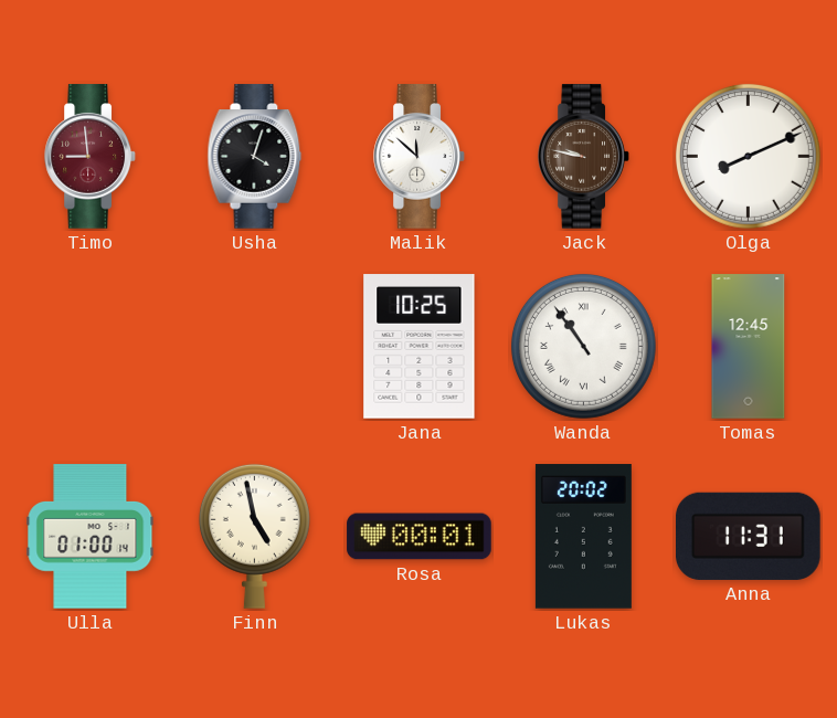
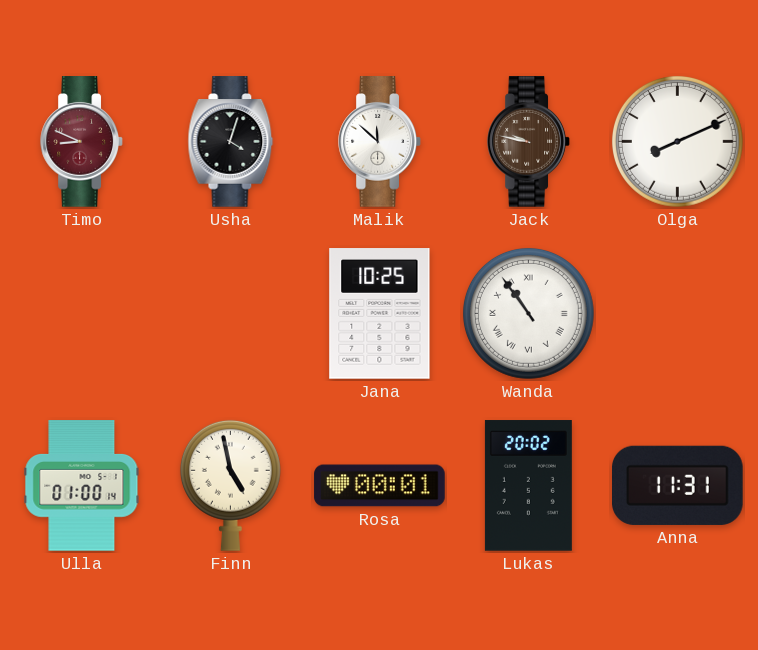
Timo: 8:59 -> 8:49
Tomas: 12:45 -> none
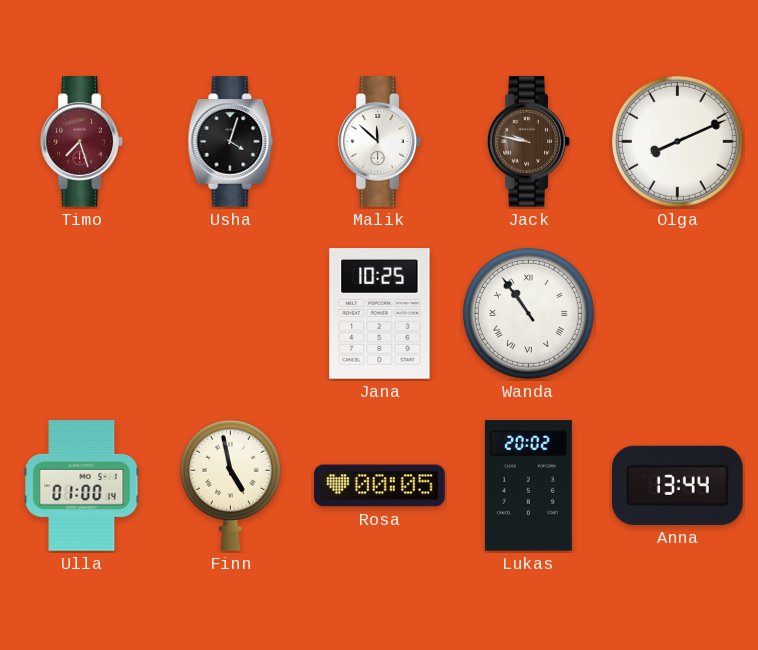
Timo: 8:49 -> 7:27
Rosa: 00:01 -> 00:05
Anna: 11:31 -> 13:44
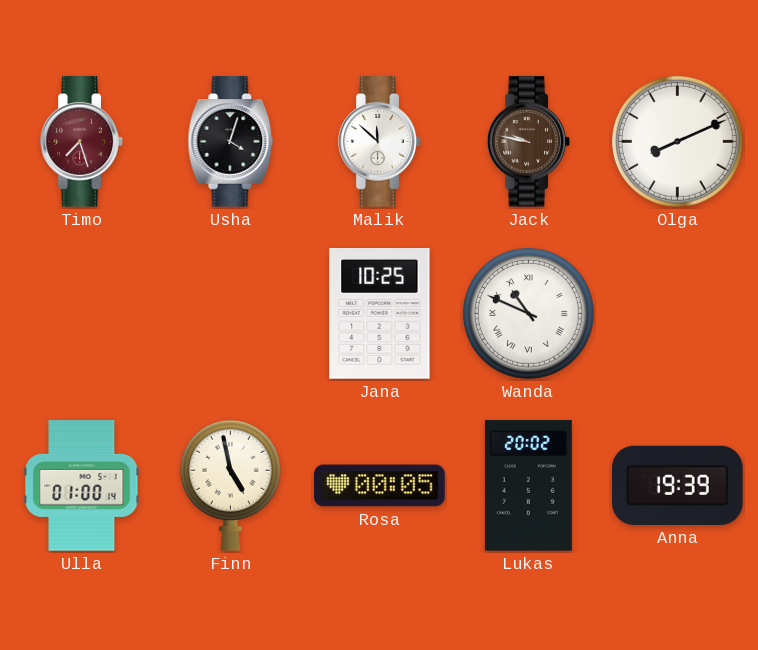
Wanda: 10:54 -> 10:49
Anna: 13:44 -> 19:39
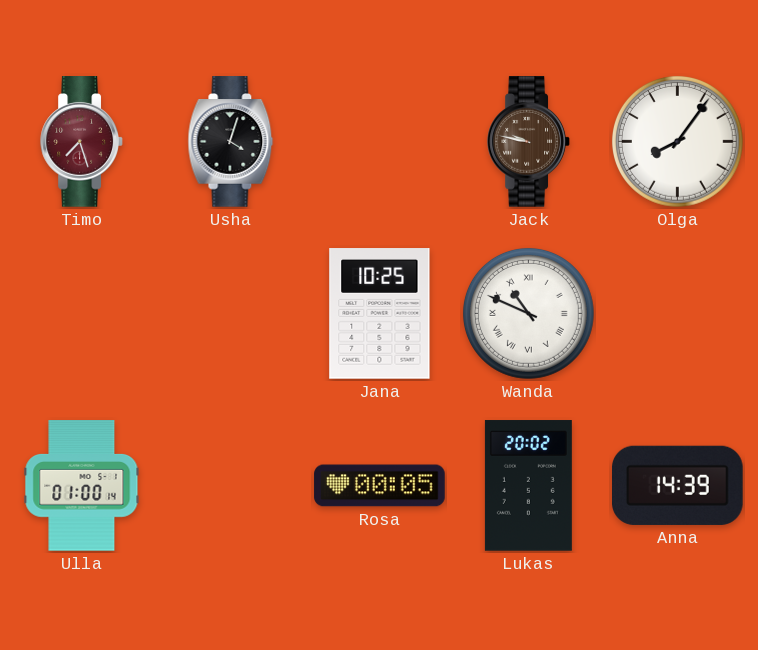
Malik: 11:52 -> none
Olga: 8:11 -> 8:06
Finn: 4:58 -> none
Anna: 19:39 -> 14:39
